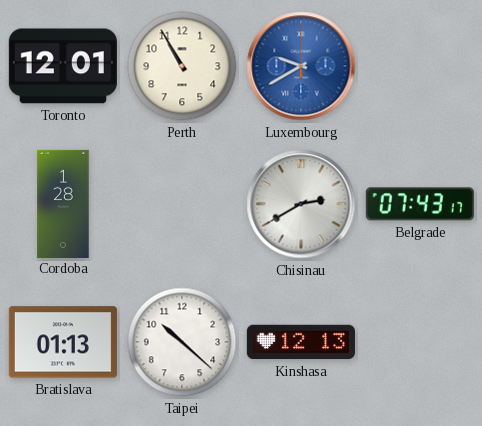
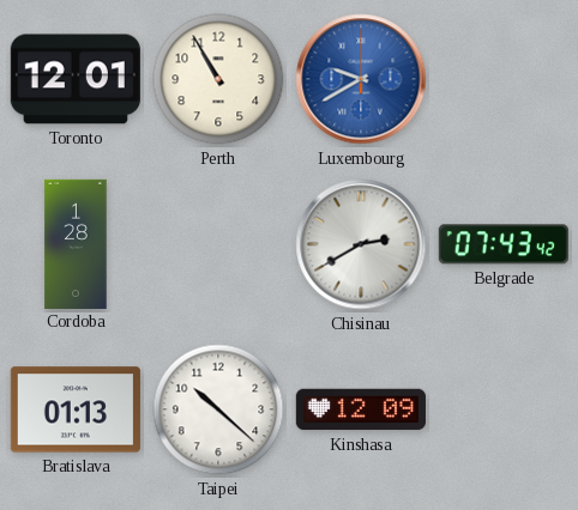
Belgrade: 07:43:17 -> 07:43:42
Kinshasa: 12:13 -> 12:09
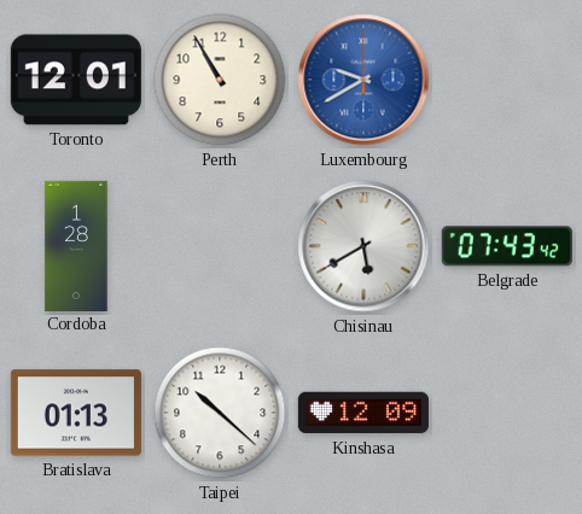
Chisinau: 2:40 -> 5:40
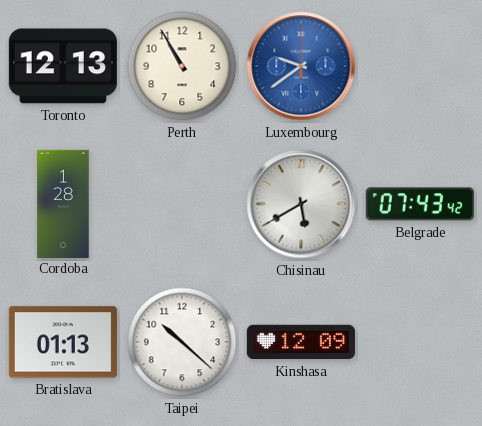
Toronto: 12:01 -> 12:13
Luxembourg: 9:40 -> 9:39
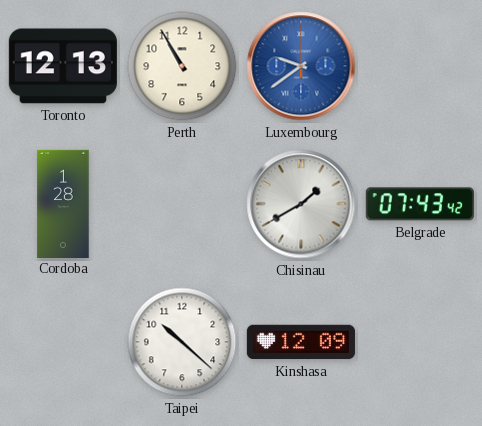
Chisinau: 5:40 -> 1:40
Bratislava: 01:13 -> none
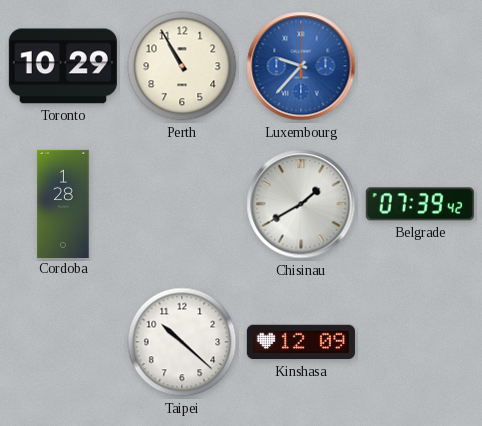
Toronto: 12:13 -> 10:29
Luxembourg: 9:39 -> 9:37
Belgrade: 07:43 -> 07:39
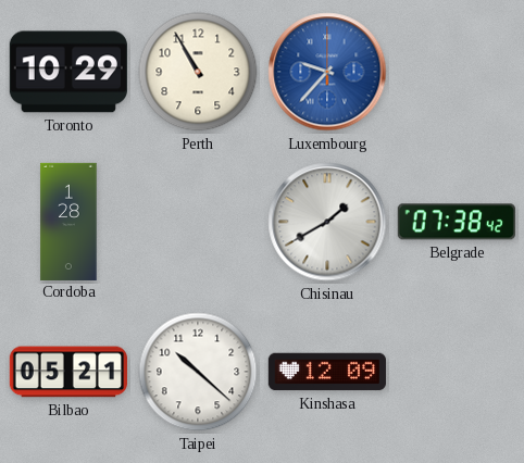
Belgrade: 07:39 -> 07:38
Bilbao: none -> 05:21
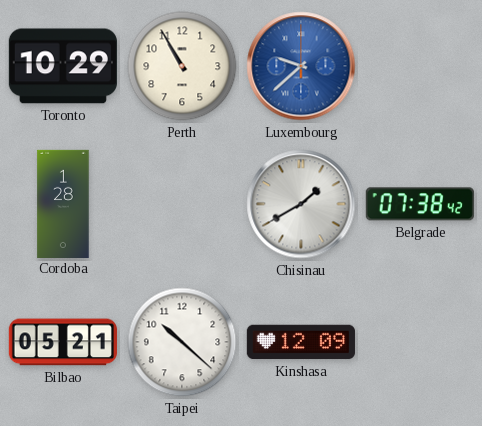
Luxembourg: 9:37 -> 9:38
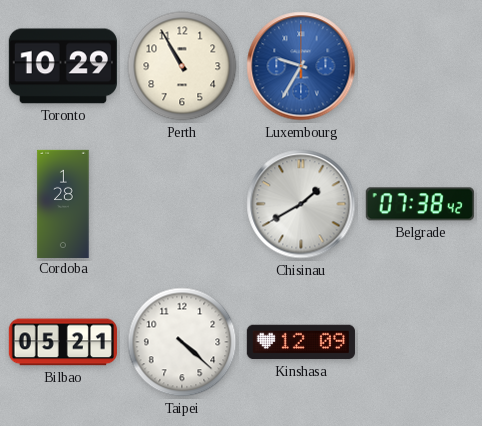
Luxembourg: 9:38 -> 9:35
Taipei: 10:22 -> 4:22
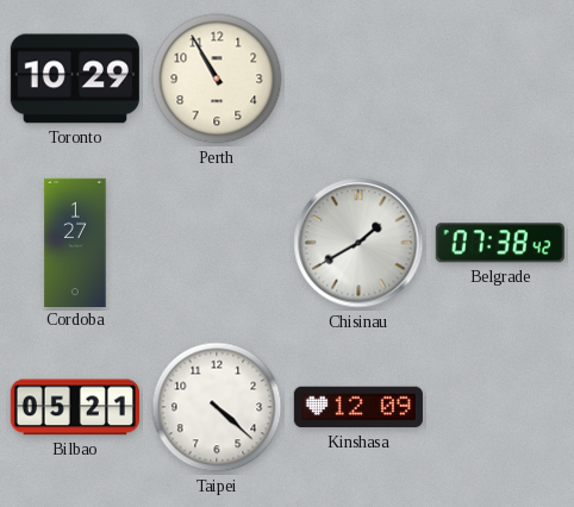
Luxembourg: 9:35 -> none
Cordoba: 1:28 -> 1:27
